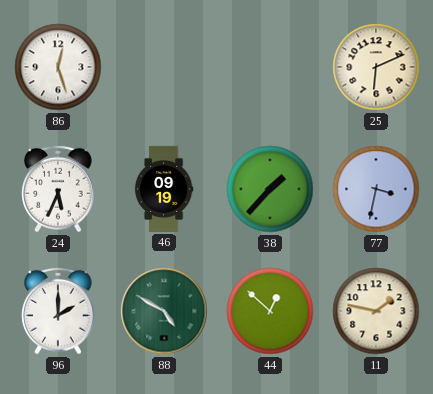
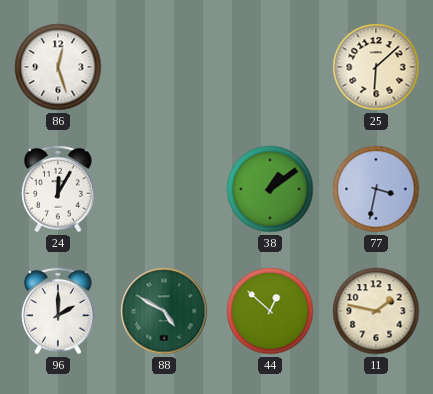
25: 6:11 -> 6:08
24: 5:34 -> 12:05
46: 09:19 -> none
38: 1:37 -> 1:09
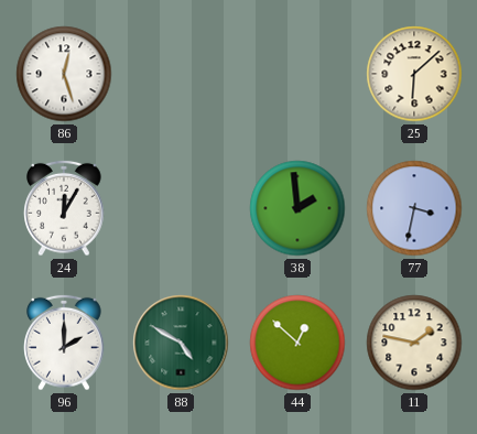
38: 1:09 -> 1:59
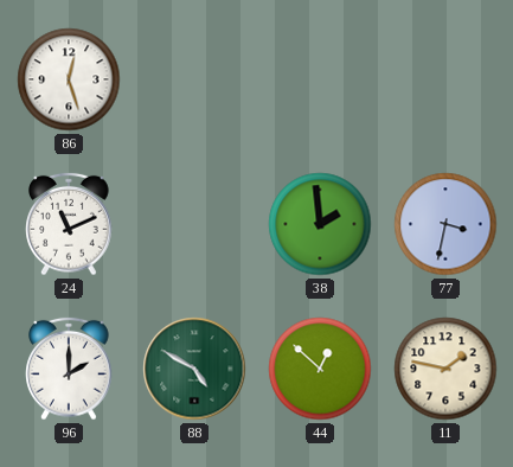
25: 6:08 -> none
24: 12:05 -> 11:11
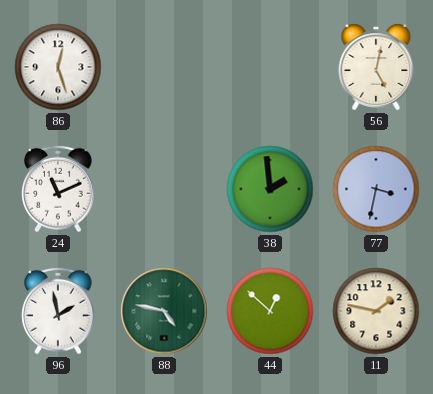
56: none -> 5:02
96: 2:00 -> 1:58
88: 4:50 -> 4:47
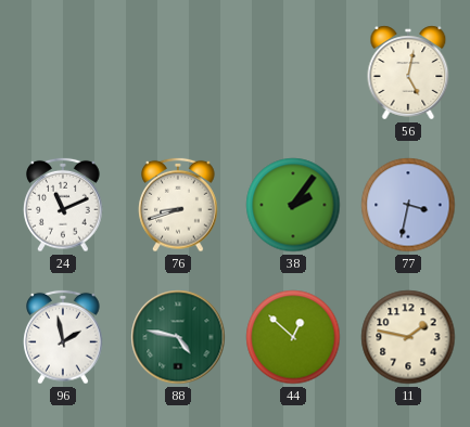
86: 12:27 -> none
76: none -> 8:42
38: 1:59 -> 2:06
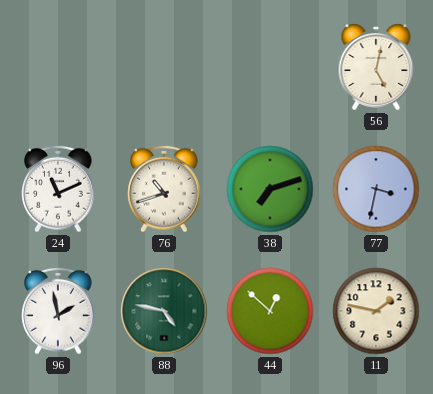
76: 8:42 -> 10:42
38: 2:06 -> 7:12
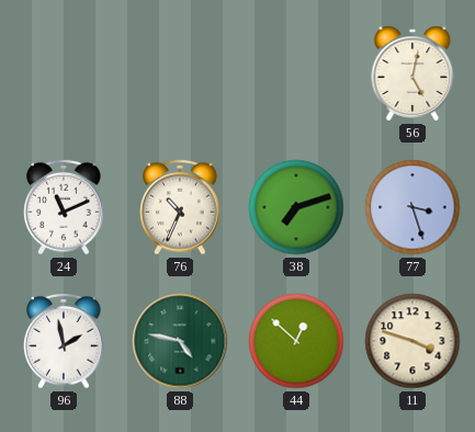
76: 10:42 -> 10:34
77: 3:32 -> 3:27
11: 1:47 -> 3:48
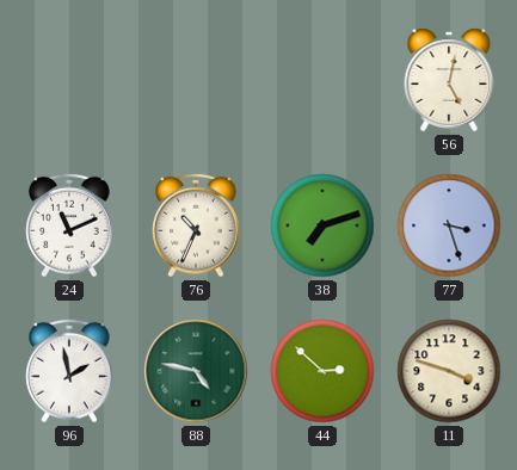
44: 12:52 -> 2:52
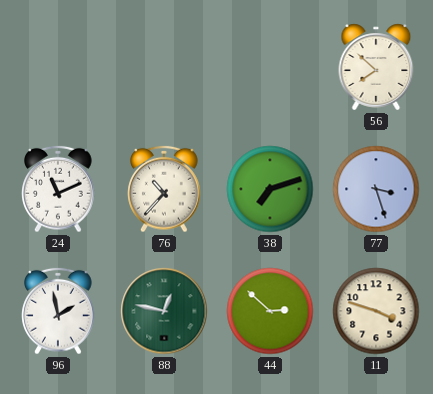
56: 5:02 -> 7:52
76: 10:34 -> 10:37
88: 4:47 -> 12:47
